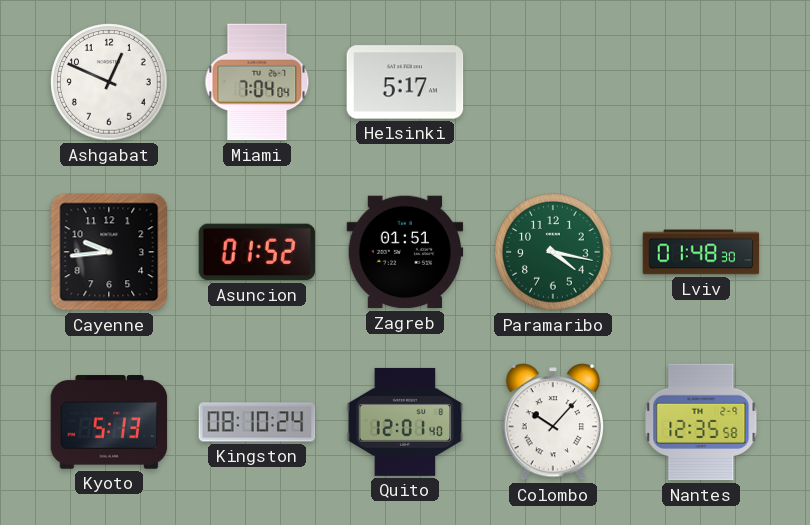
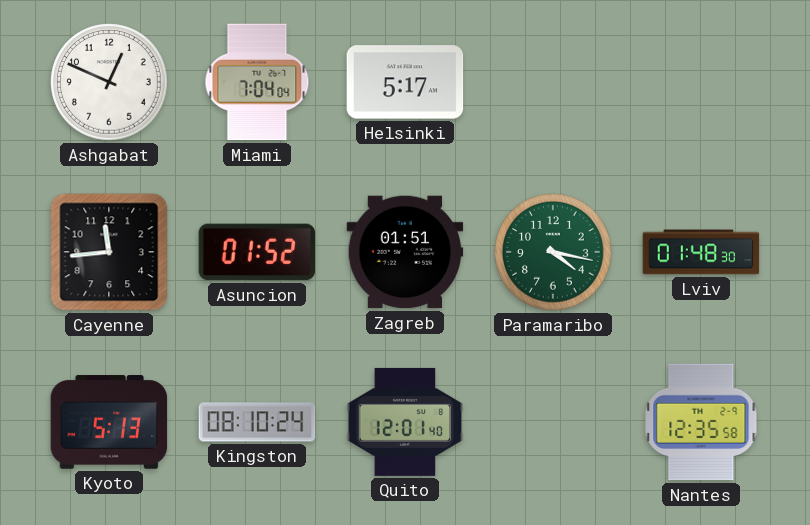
Cayenne: 9:44 -> 11:44
Colombo: 10:07 -> none
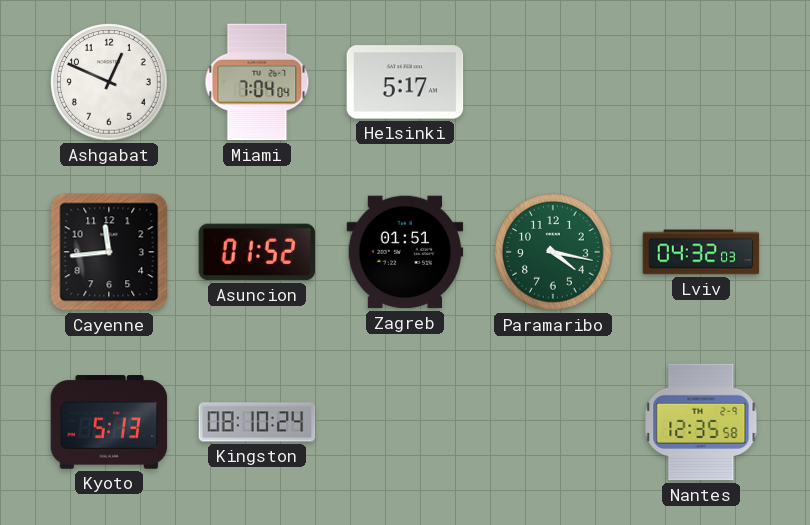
Lviv: 01:48 -> 04:32
Quito: 12:01 -> none
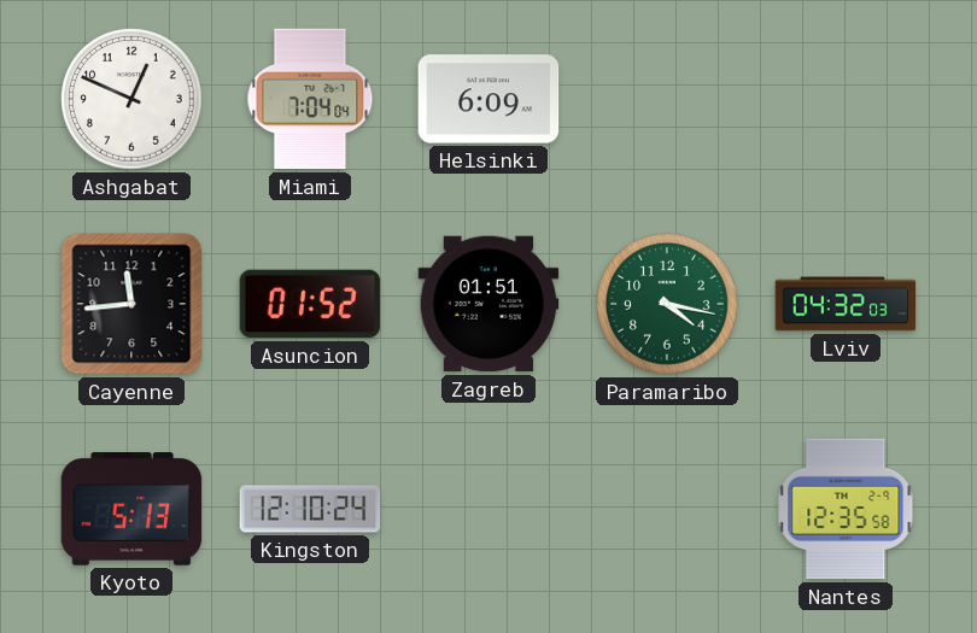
Helsinki: 5:17 -> 6:09
Kingston: 08:10 -> 12:10
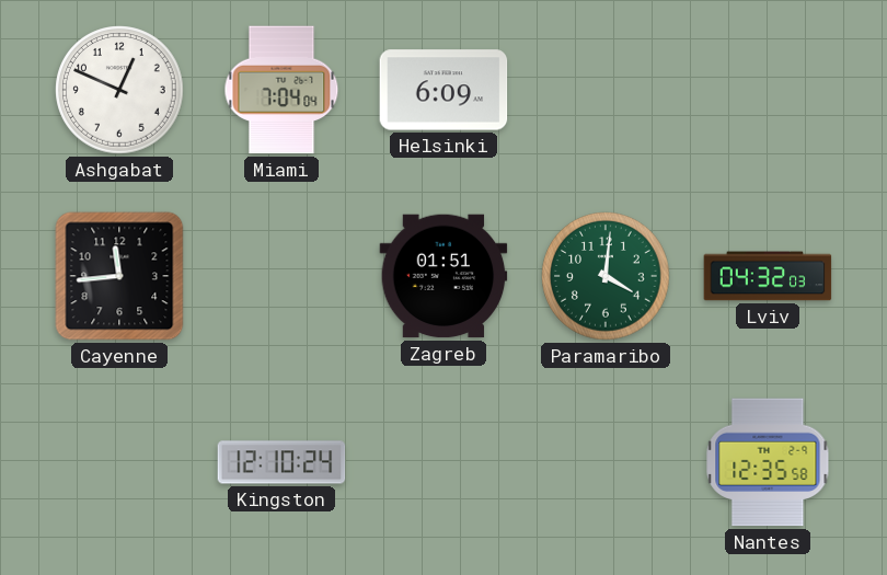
Asuncion: 01:52 -> none
Paramaribo: 4:17 -> 4:01
Kyoto: 5:13 -> none
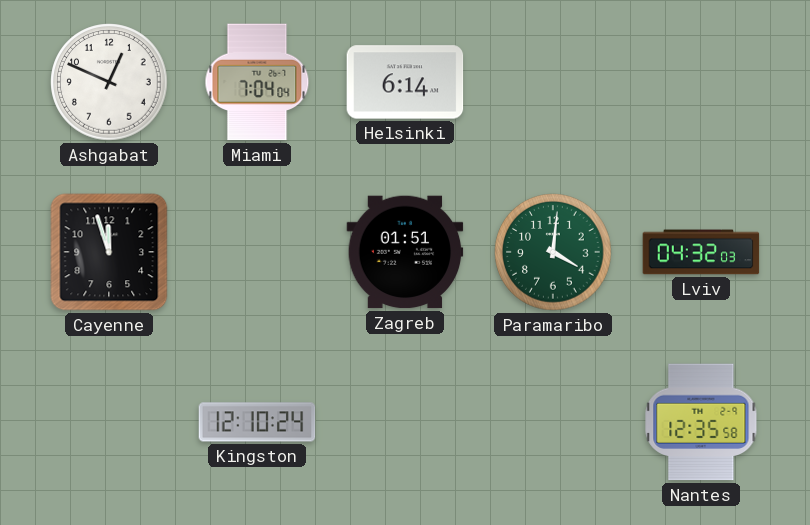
Helsinki: 6:09 -> 6:14
Cayenne: 11:44 -> 11:57
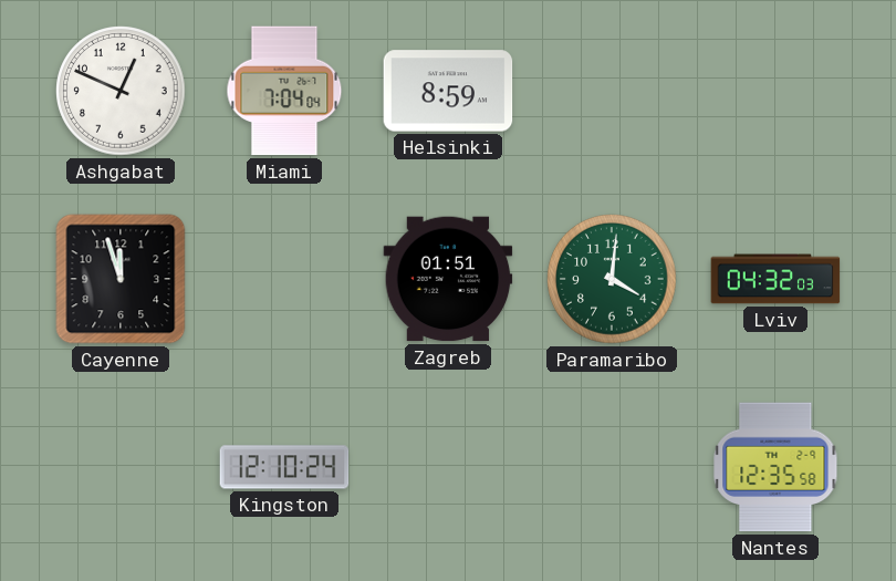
Helsinki: 6:14 -> 8:59
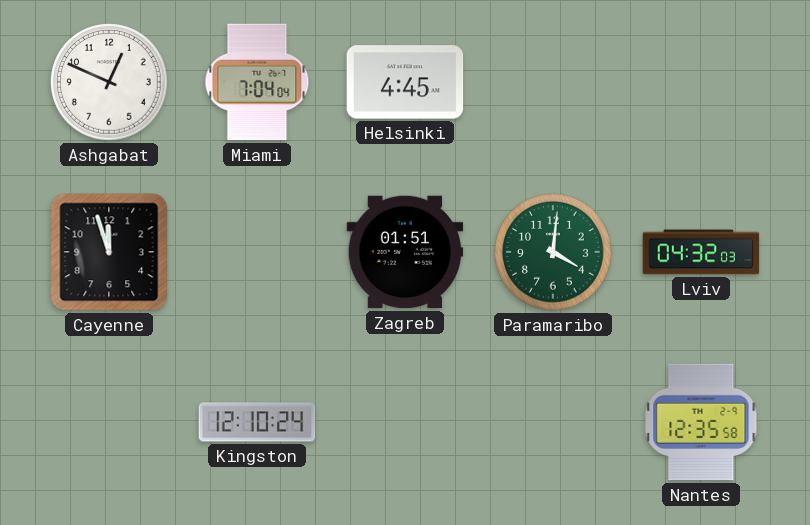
Helsinki: 8:59 -> 4:45
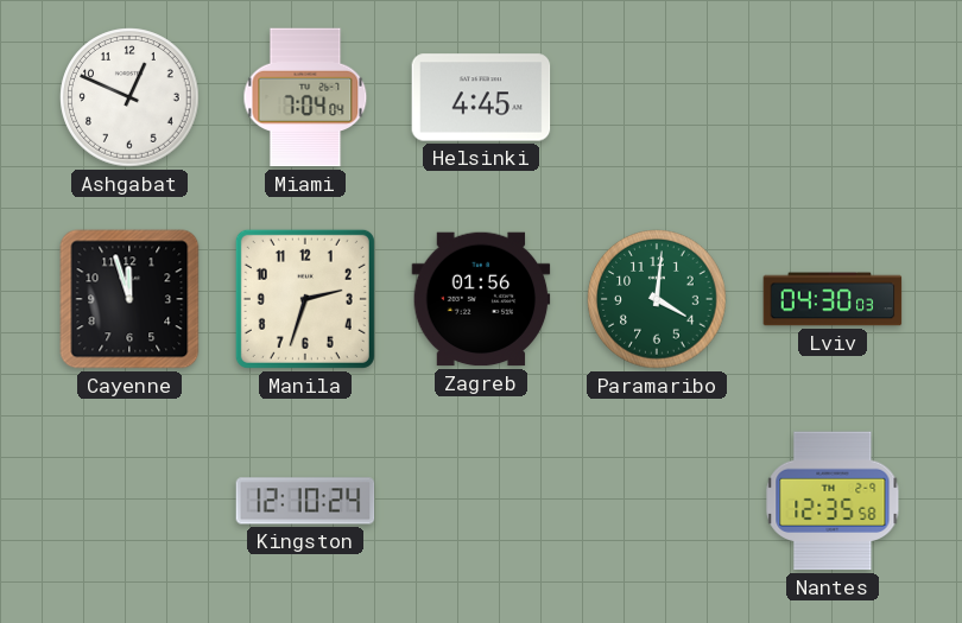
Manila: none -> 2:33
Zagreb: 01:51 -> 01:56
Lviv: 04:32 -> 04:30
